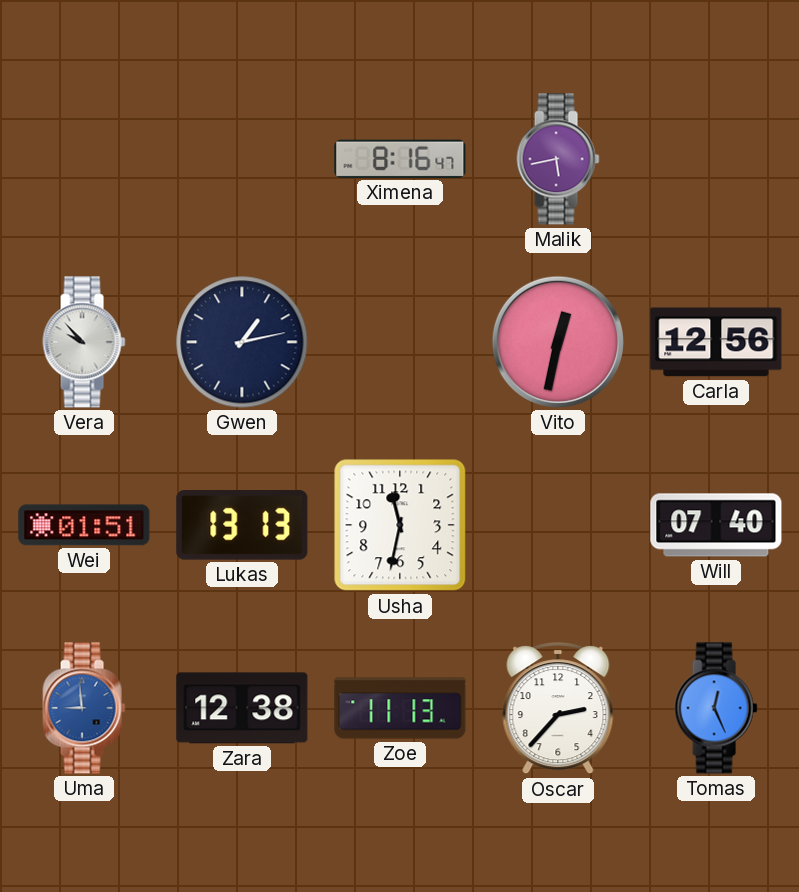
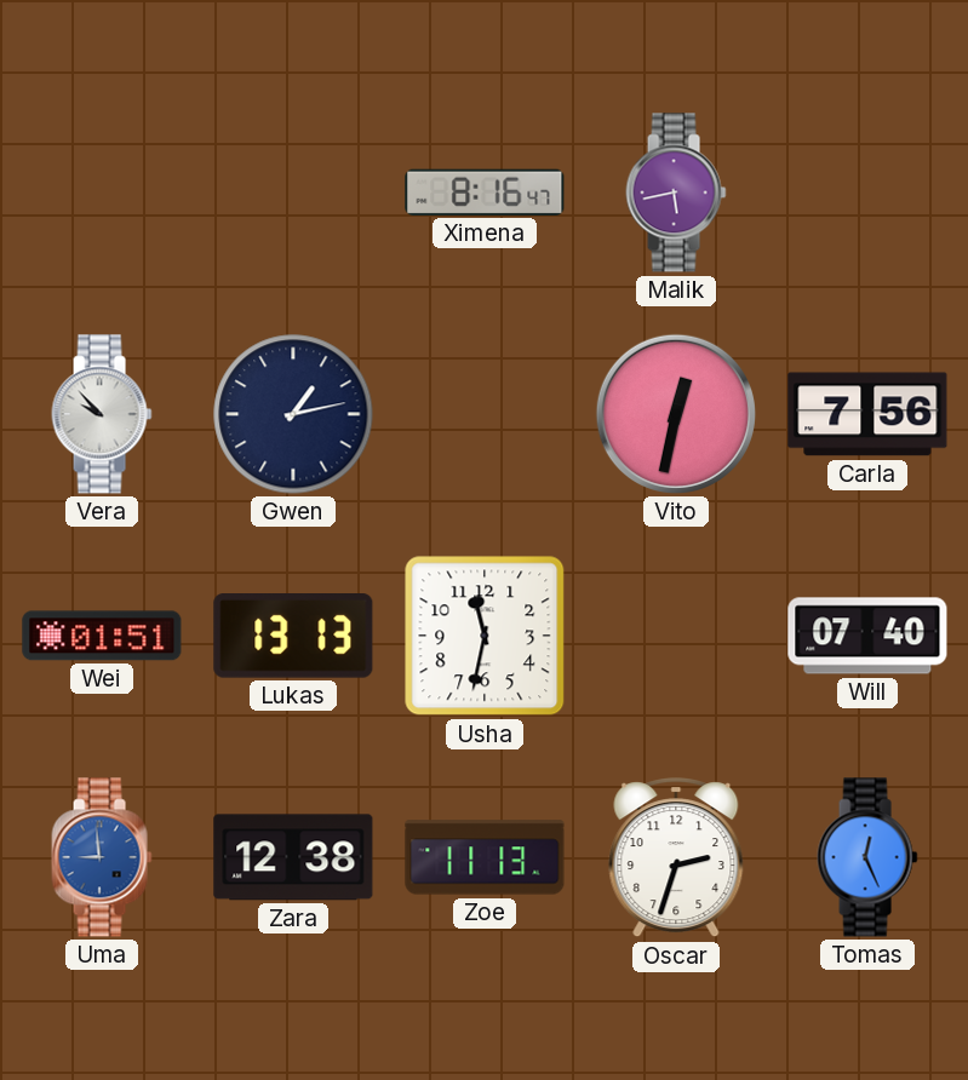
Carla: 12:56 -> 7:56
Oscar: 2:37 -> 2:33
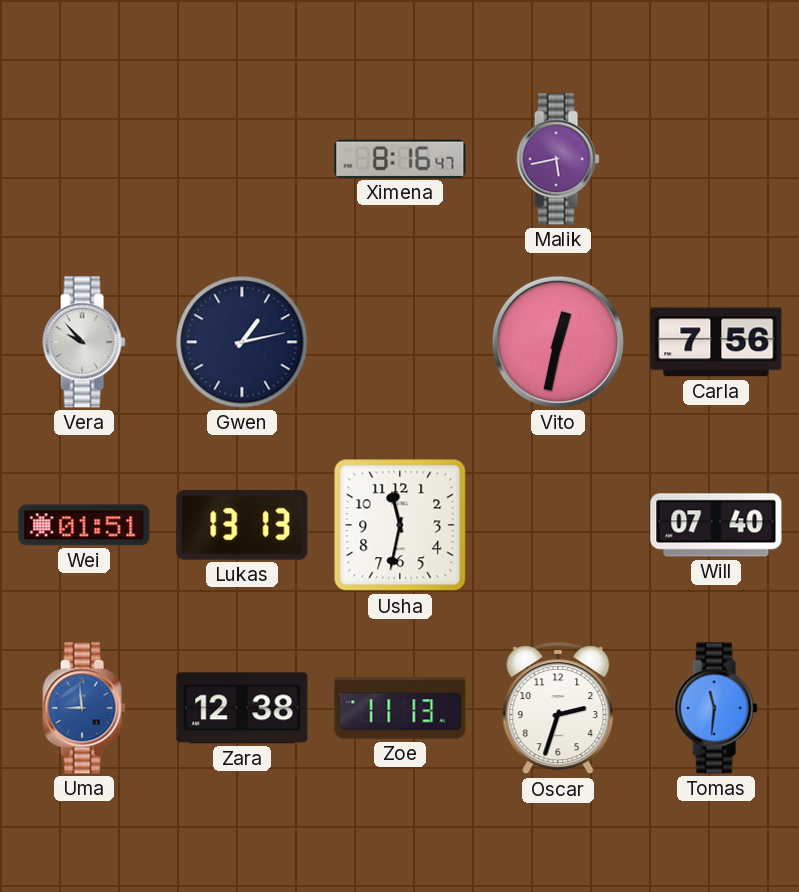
Tomas: 12:26 -> 11:31
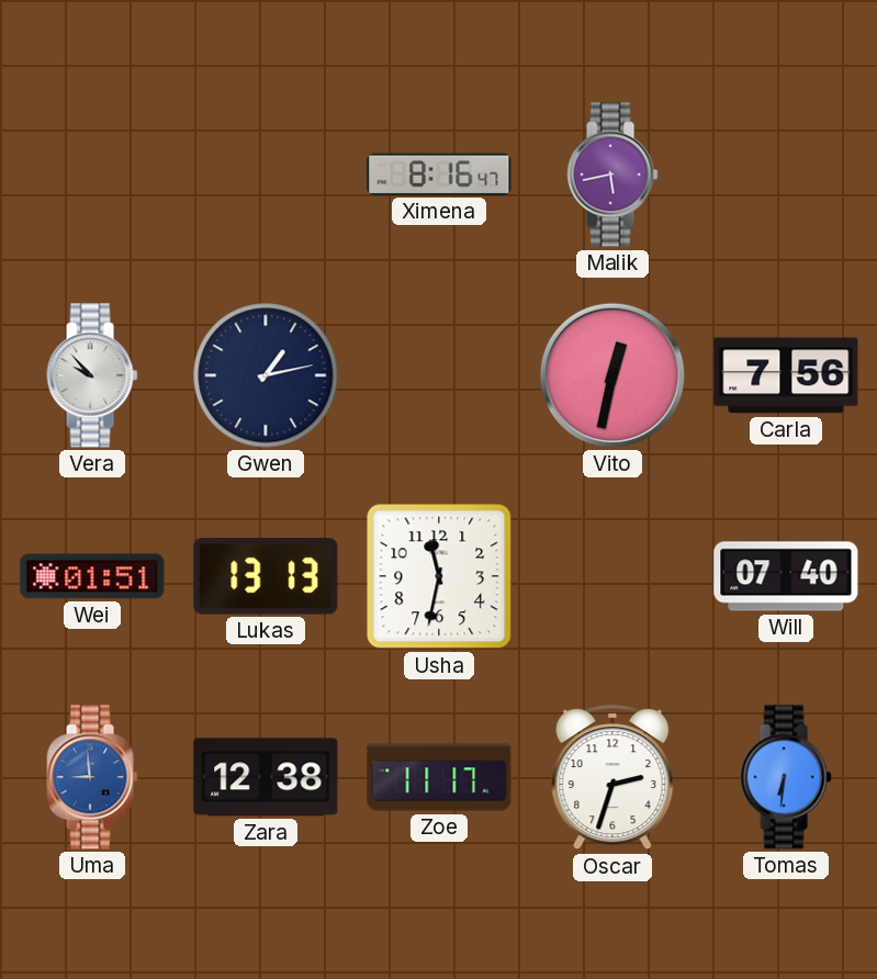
Zoe: 11:13 -> 11:17
Tomas: 11:31 -> 6:31
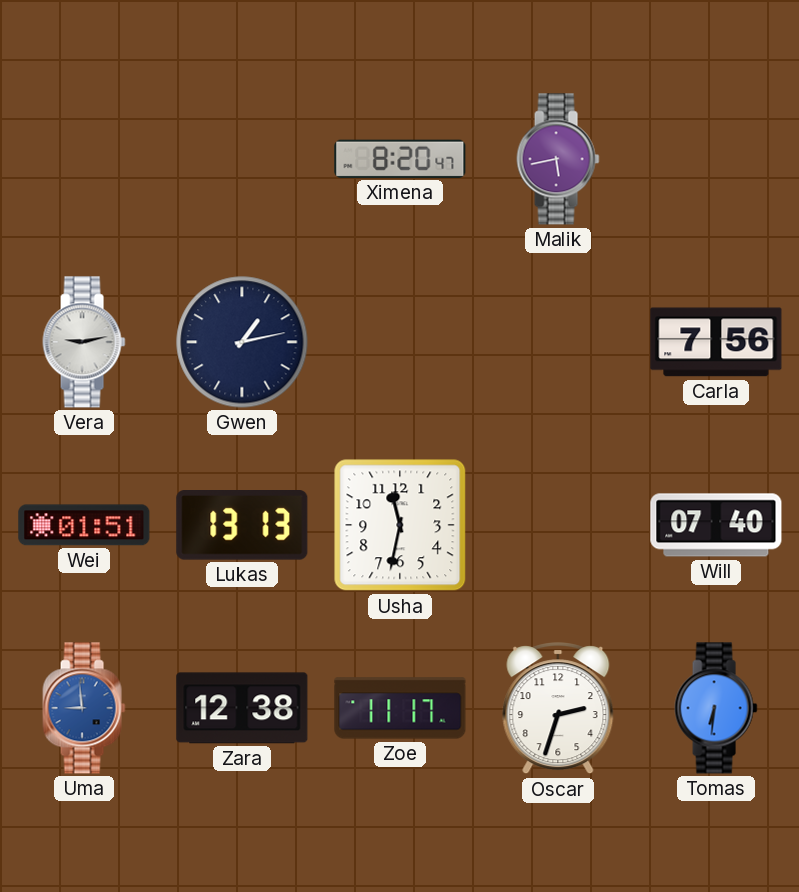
Ximena: 8:16 -> 8:20
Vera: 9:53 -> 9:13
Vito: 12:32 -> none
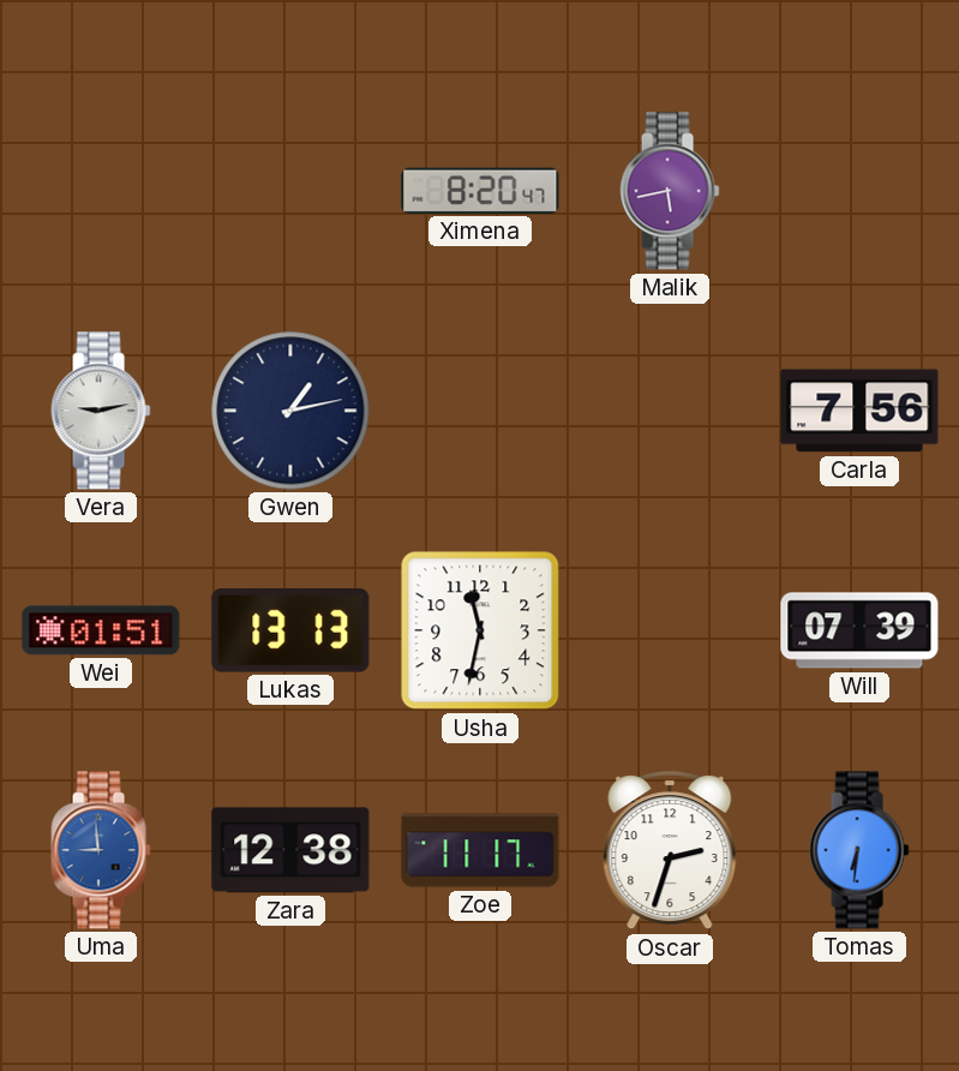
Will: 07:40 -> 07:39
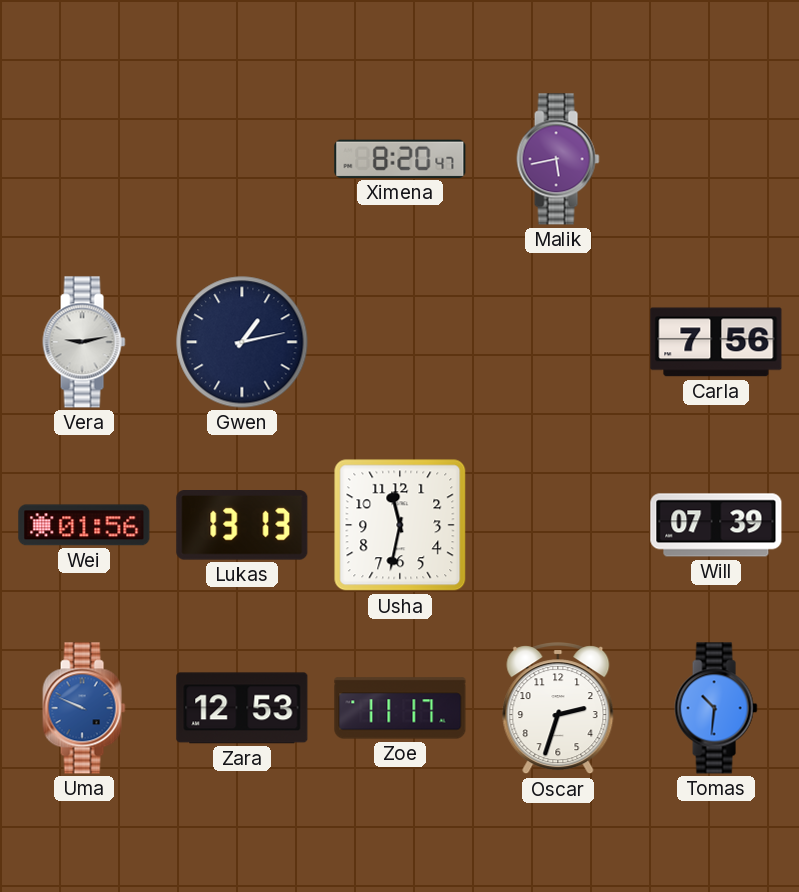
Wei: 01:51 -> 01:56
Uma: 8:59 -> 9:49
Zara: 12:38 -> 12:53
Tomas: 6:31 -> 10:31
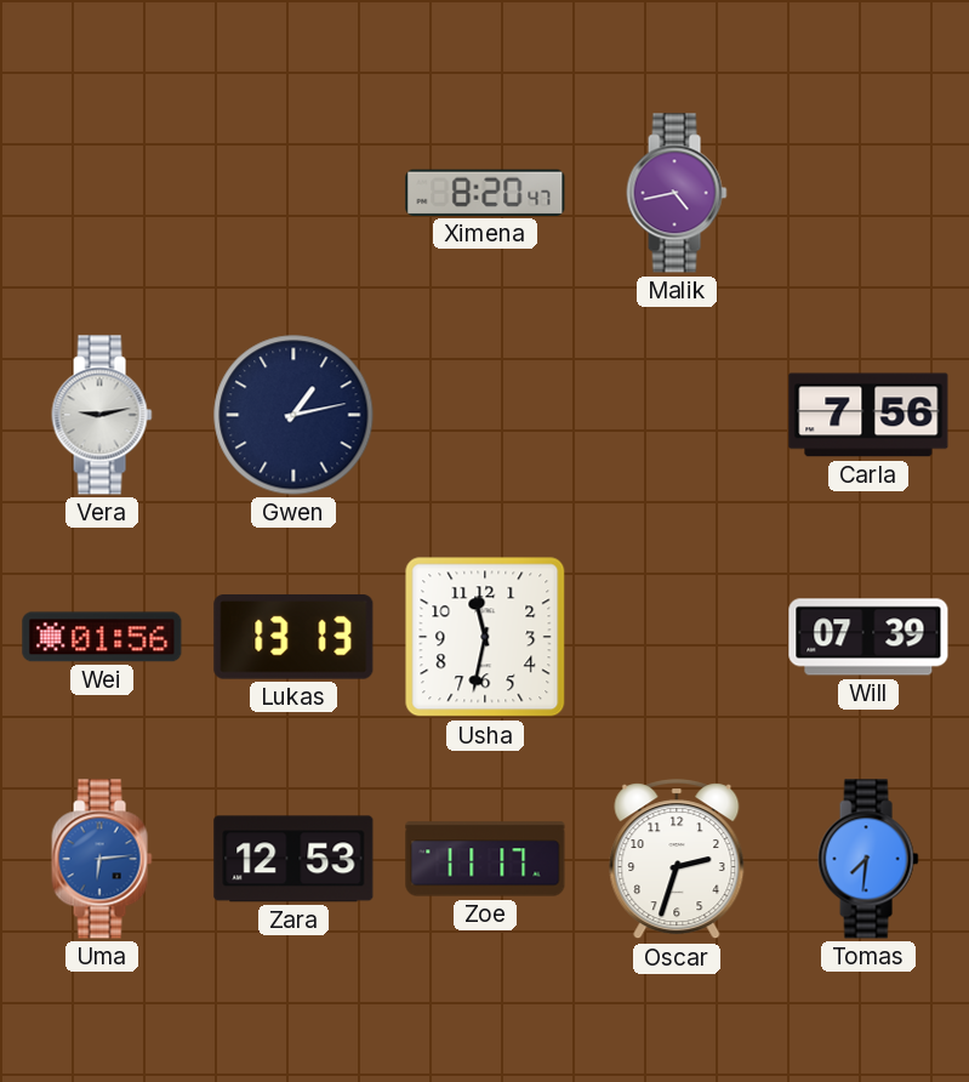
Malik: 5:43 -> 4:43
Uma: 9:49 -> 6:14
Tomas: 10:31 -> 7:31
